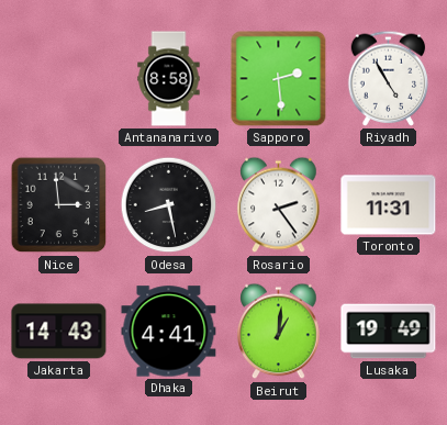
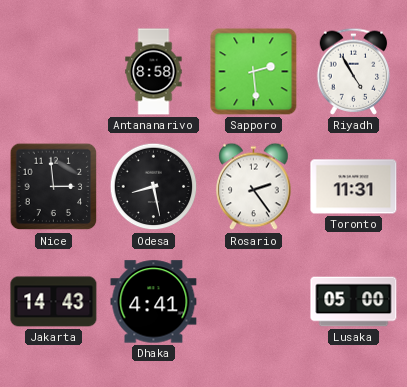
Beirut: 1:01 -> none
Lusaka: 19:49 -> 05:00
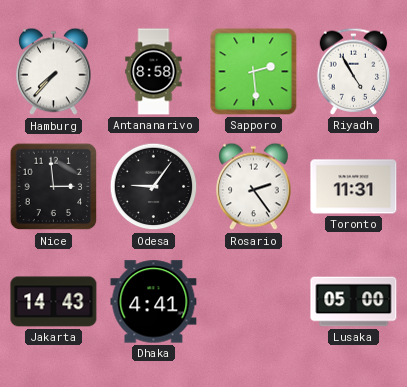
Hamburg: none -> 7:37
Odesa: 8:28 -> 9:06
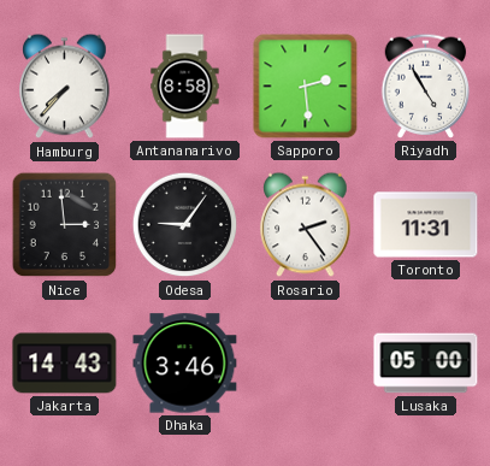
Dhaka: 4:41 -> 3:46
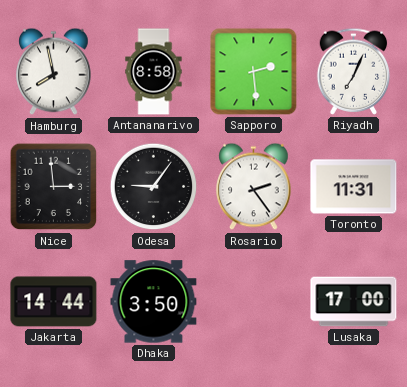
Hamburg: 7:37 -> 7:58
Riyadh: 4:55 -> 7:04
Jakarta: 14:43 -> 14:44
Dhaka: 3:46 -> 3:50
Lusaka: 05:00 -> 17:00
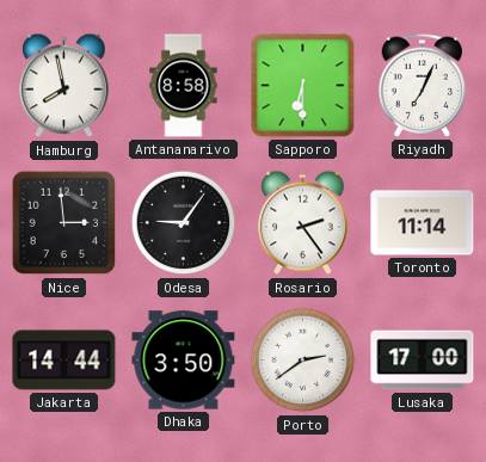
Sapporo: 2:29 -> 6:30
Toronto: 11:31 -> 11:14
Porto: none -> 2:39
